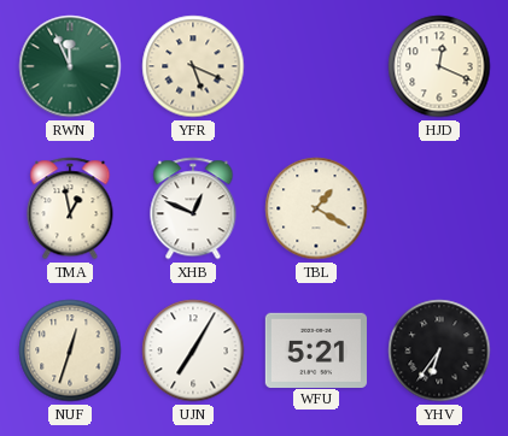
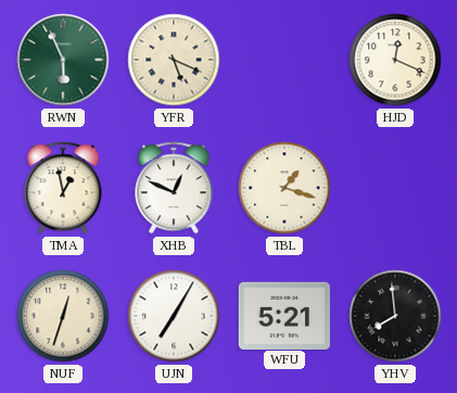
RWN: 11:56 -> 5:56
TBL: 1:20 -> 1:18
YHV: 6:36 -> 7:59
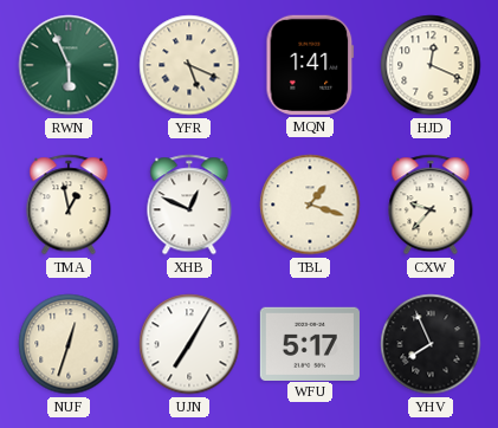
MQN: none -> 1:41
CXW: none -> 9:37
WFU: 5:21 -> 5:17
YHV: 7:59 -> 7:56
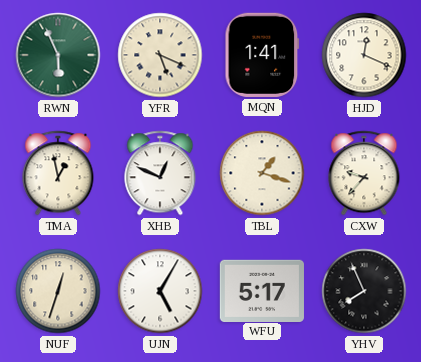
UJN: 7:05 -> 5:05
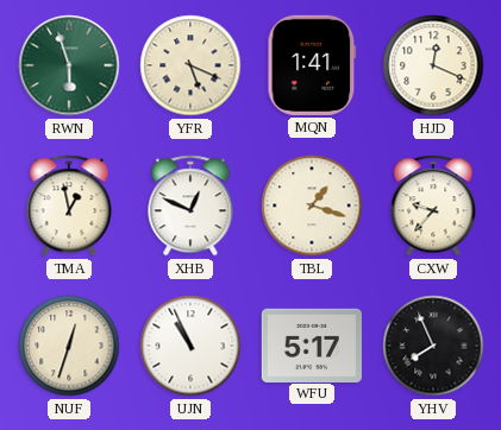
RWN: 5:56 -> 5:57
UJN: 5:05 -> 10:56
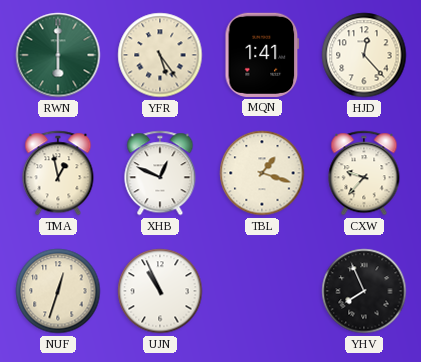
RWN: 5:57 -> 6:00
YFR: 5:19 -> 5:24
HJD: 12:19 -> 12:23
WFU: 5:17 -> none
